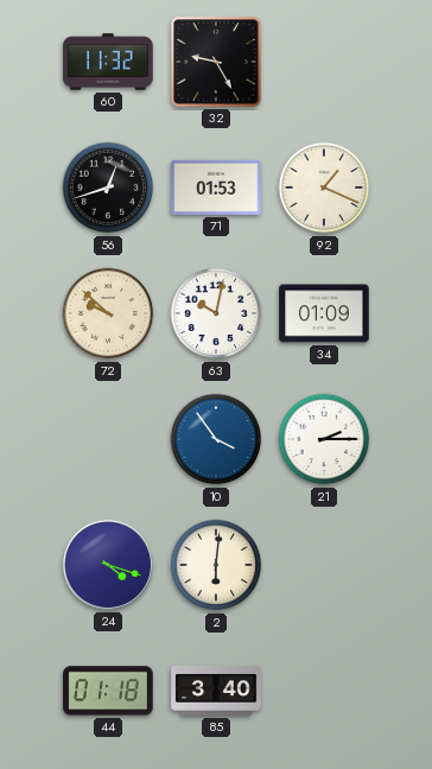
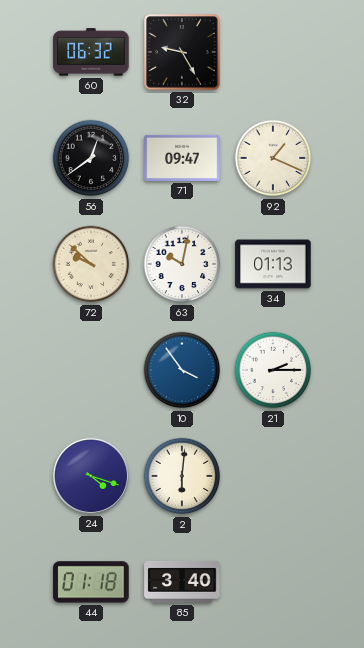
60: 11:32 -> 06:32
56: 12:42 -> 12:39
71: 01:53 -> 09:47
34: 01:09 -> 01:13
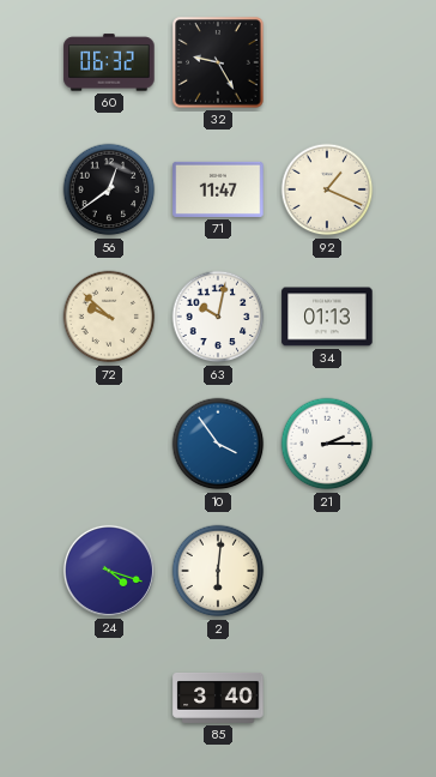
71: 09:47 -> 11:47
44: 01:18 -> none
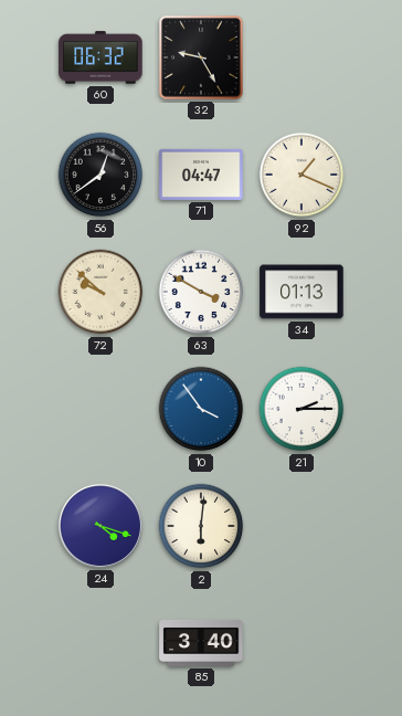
71: 11:47 -> 04:47
63: 10:02 -> 3:50
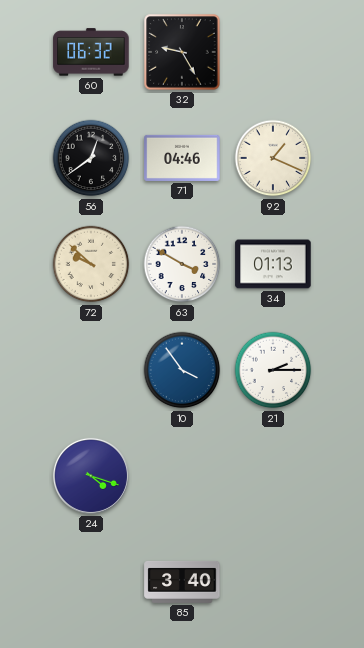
71: 04:47 -> 04:46
2: 6:01 -> none
